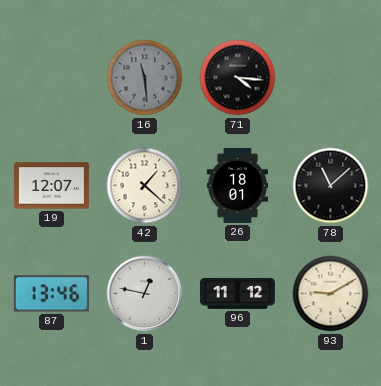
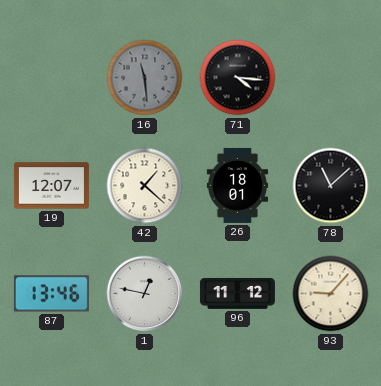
93: 9:10 -> 9:07
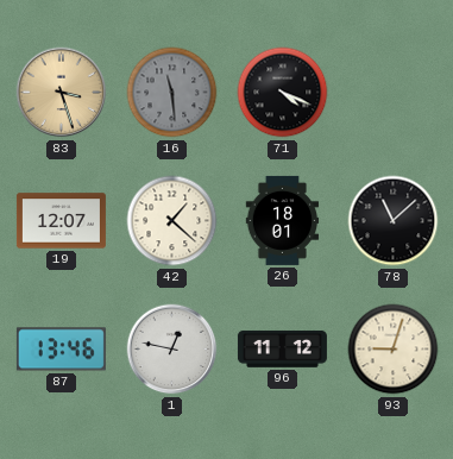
83: none -> 3:27
71: 4:16 -> 4:19
93: 9:07 -> 9:03
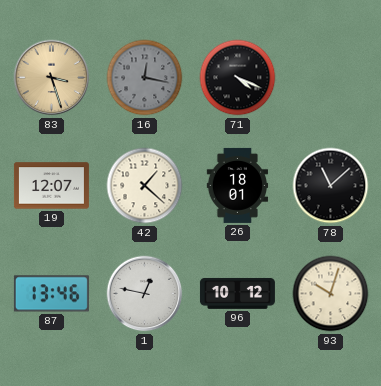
16: 11:29 -> 12:17
96: 11:12 -> 10:12
93: 9:03 -> 10:03
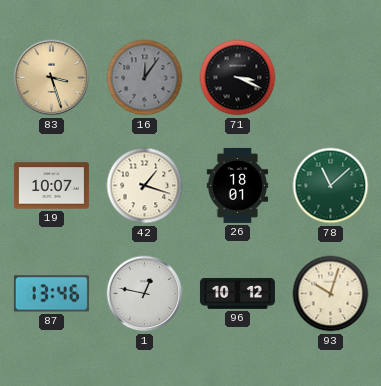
16: 12:17 -> 12:06
71: 4:19 -> 3:19
19: 12:07 -> 10:07
42: 1:22 -> 1:18
78 dial: black -> green
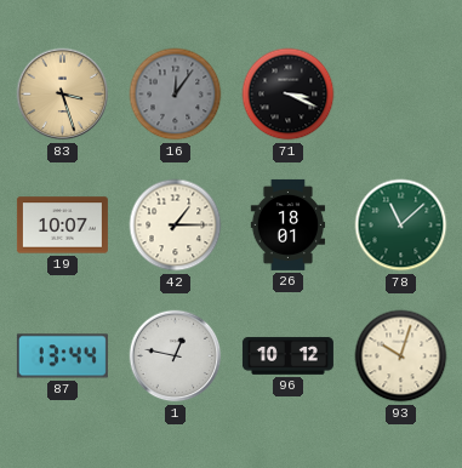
42: 1:18 -> 1:15
87: 13:46 -> 13:44
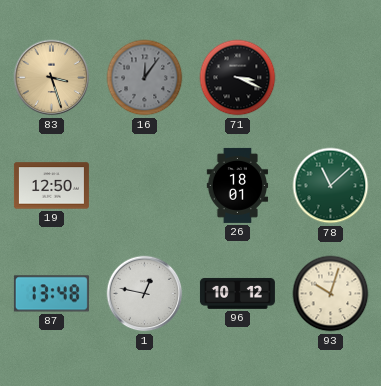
19: 10:07 -> 12:50
42: 1:15 -> none
87: 13:44 -> 13:48
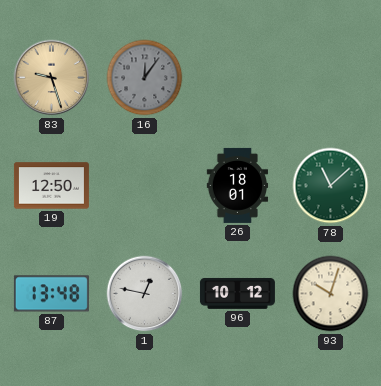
83: 3:27 -> 9:27
71: 3:19 -> none
